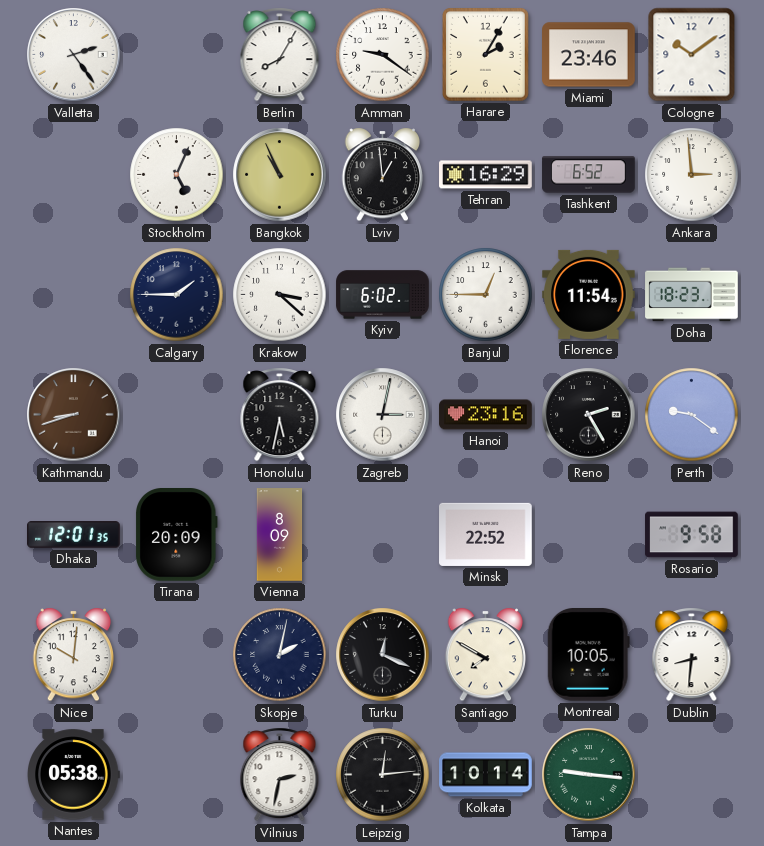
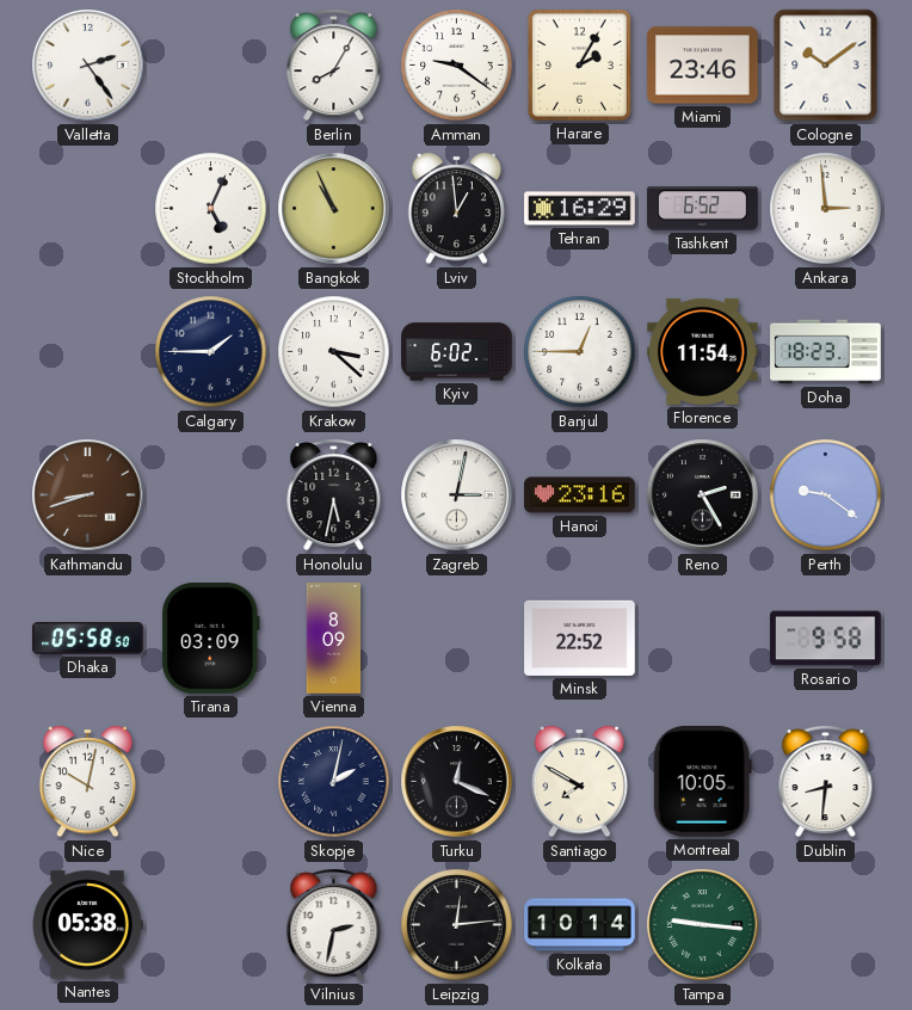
Dhaka: 12:01 -> 05:58
Tirana: 20:09 -> 03:09
Nice: 10:01 -> 10:02
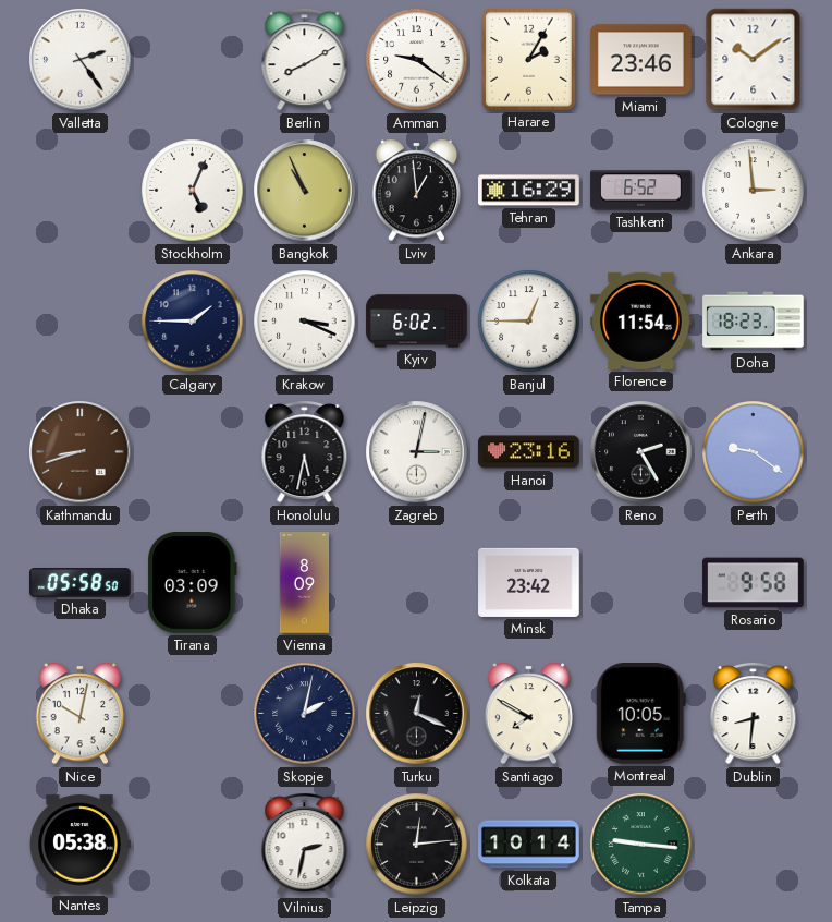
Berlin: 8:05 -> 8:10
Krakow: 3:22 -> 3:19
Minsk: 22:52 -> 23:42
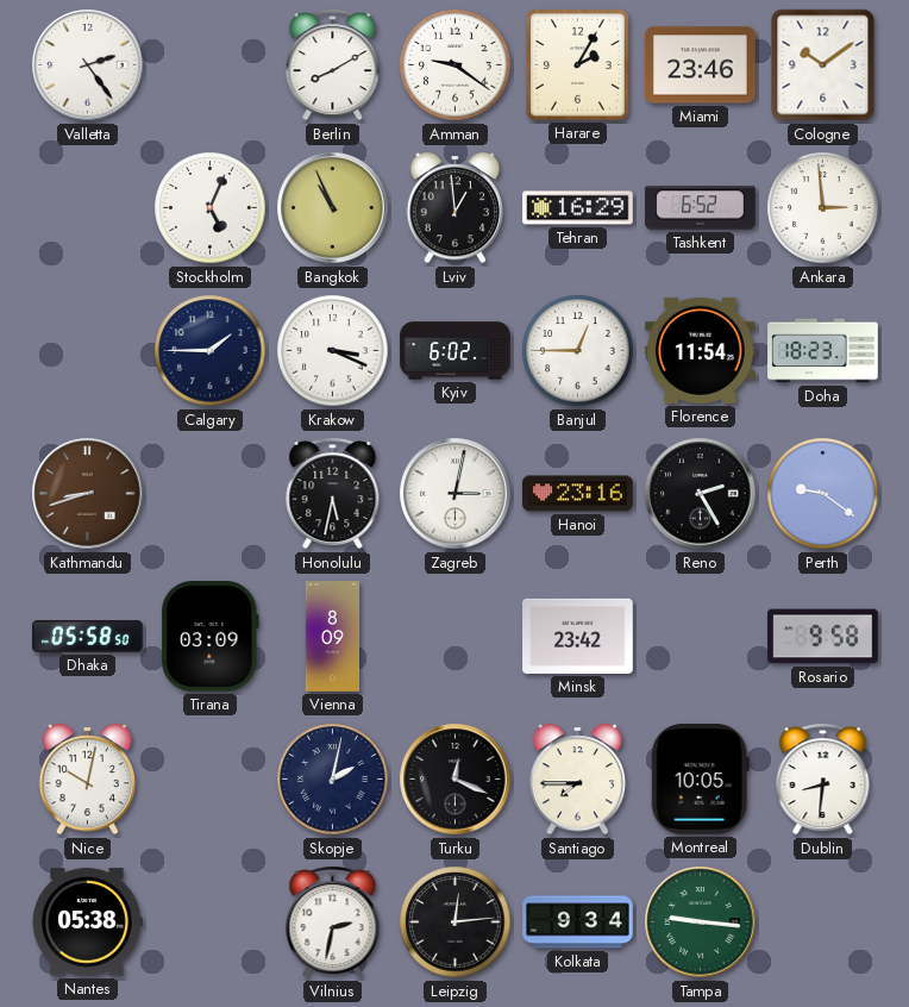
Santiago: 7:50 -> 7:45
Kolkata: 10:14 -> 9:34
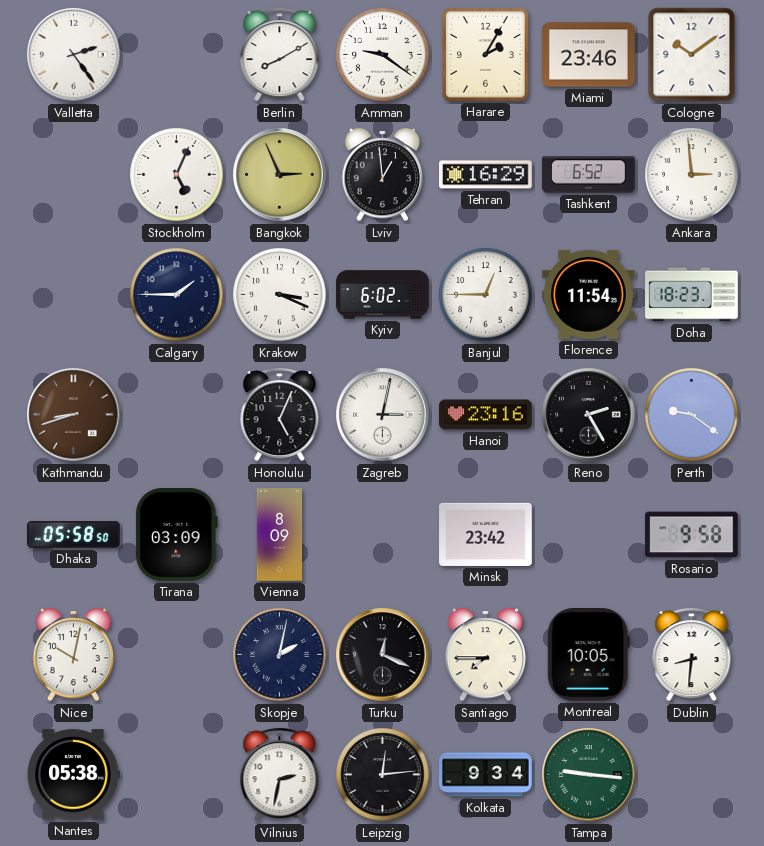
Bangkok: 10:56 -> 2:56
Honolulu: 5:32 -> 5:04
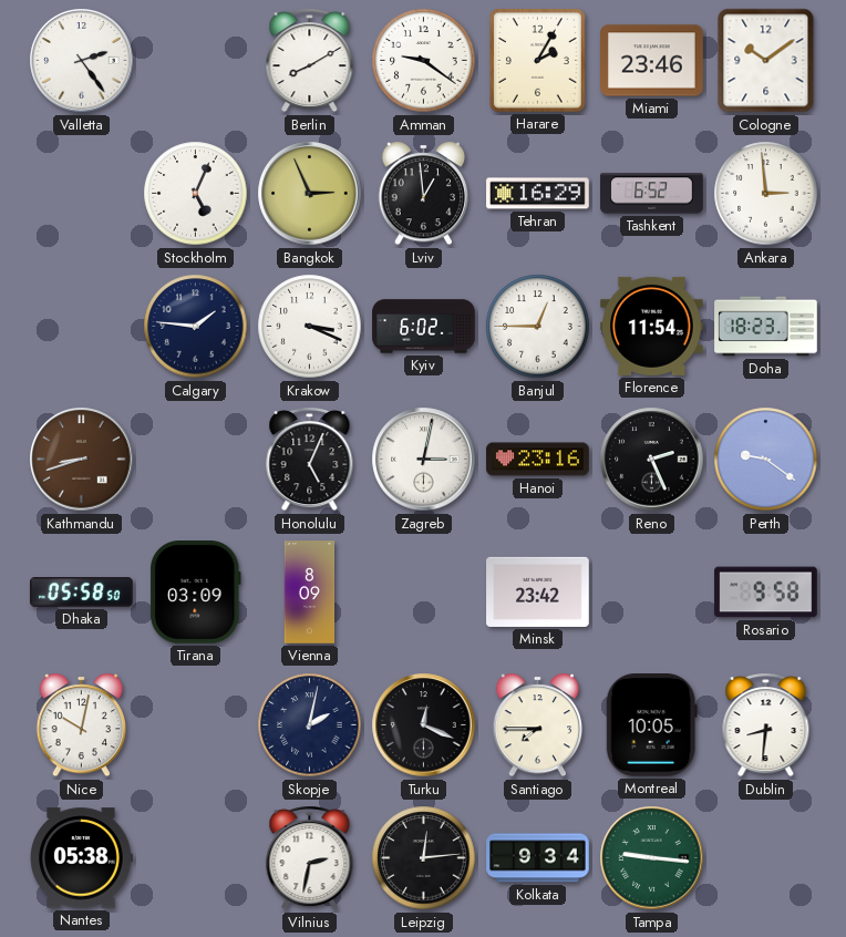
Calgary: 1:45 -> 1:46
Reno: 2:25 -> 2:26
